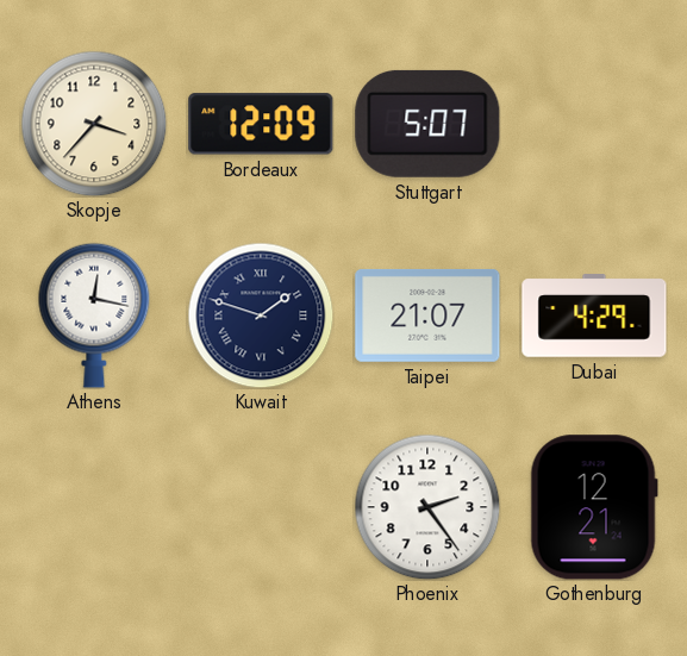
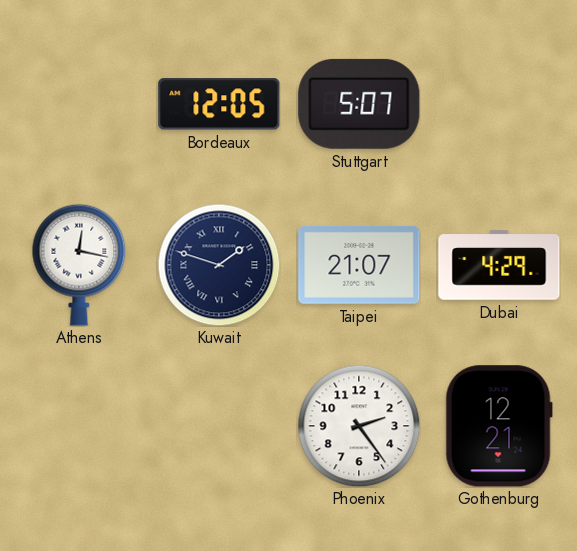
Skopje: 3:37 -> none
Bordeaux: 12:09 -> 12:05
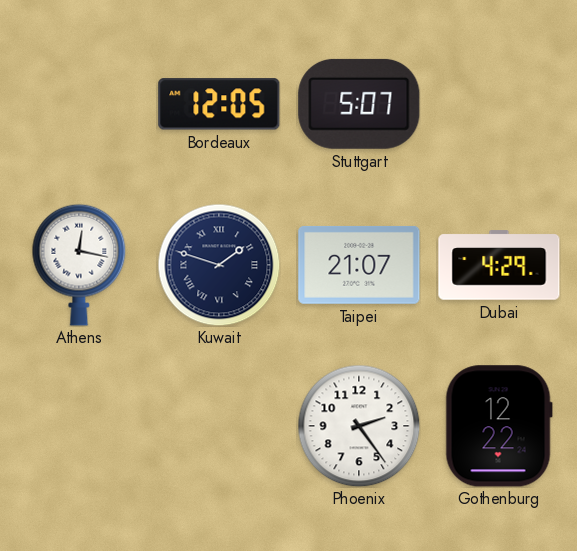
Gothenburg: 12:21 -> 12:22
